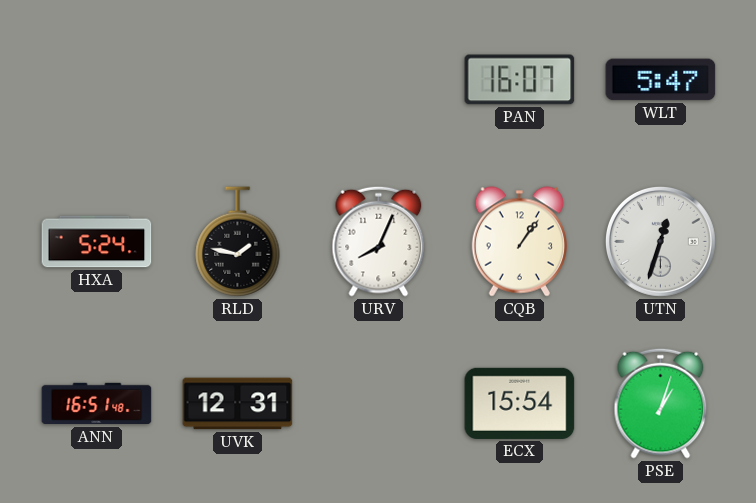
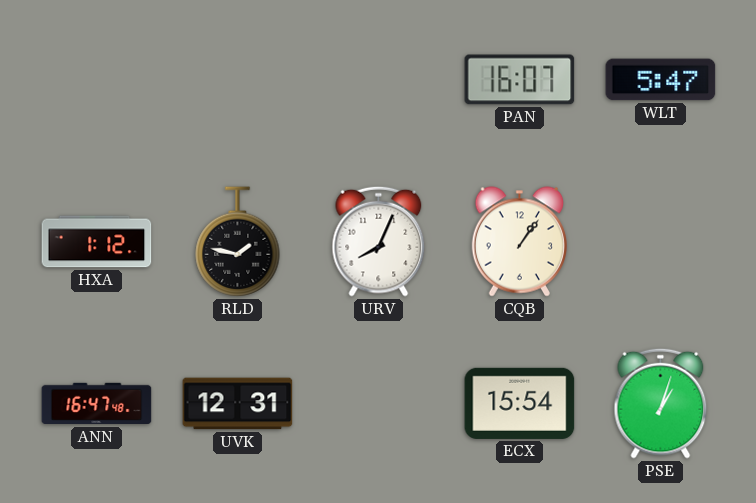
HXA: 5:24 -> 1:12
UTN: 12:33 -> none
ANN: 16:51 -> 16:47
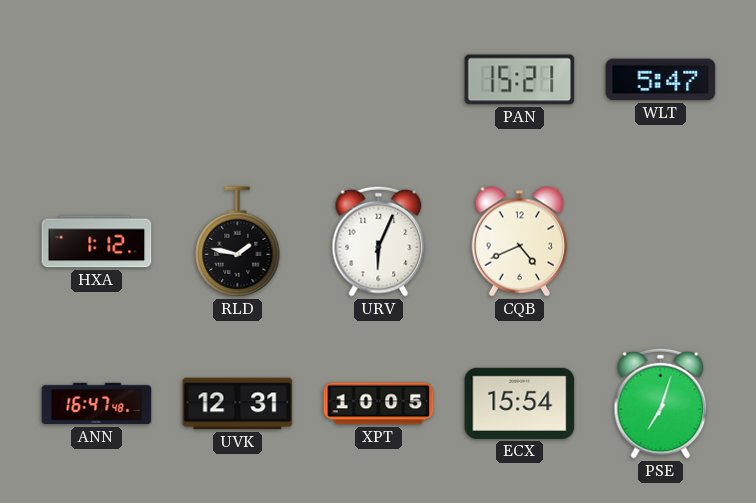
PAN: 16:07 -> 15:21
URV: 8:04 -> 6:04
CQB: 1:06 -> 4:41
XPT: none -> 10:05
PSE: 1:03 -> 7:03
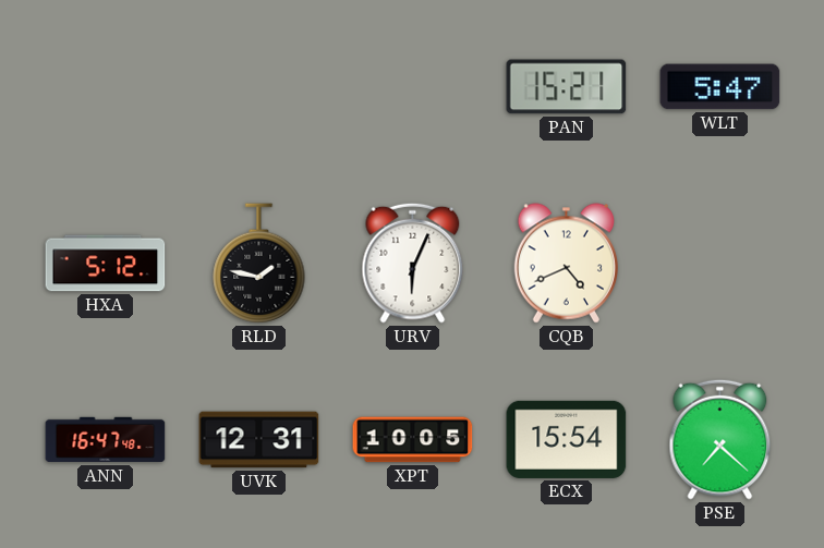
HXA: 1:12 -> 5:12
PSE: 7:03 -> 7:22
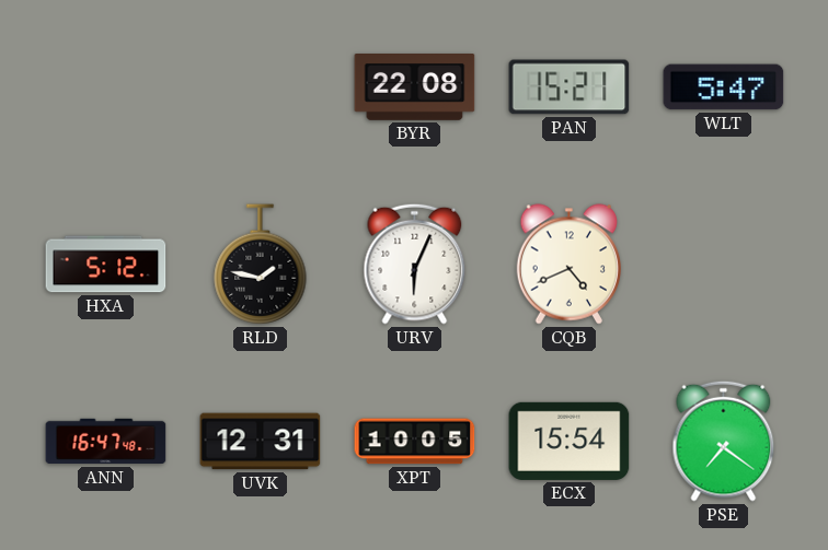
BYR: none -> 22:08
PSE: 7:22 -> 7:21
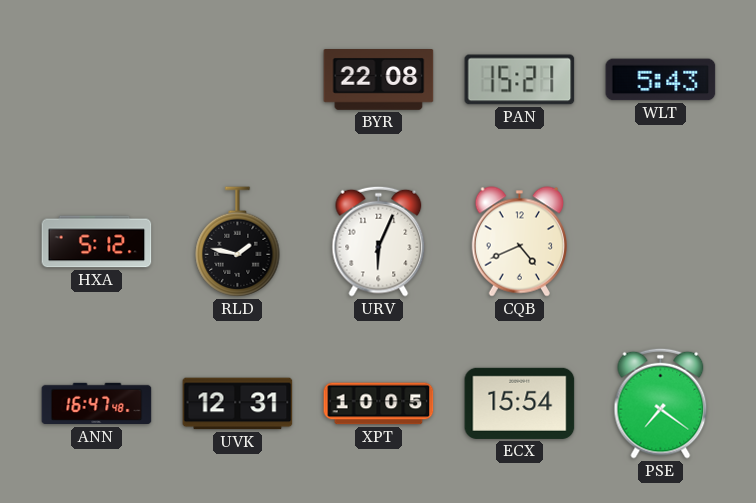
WLT: 5:47 -> 5:43
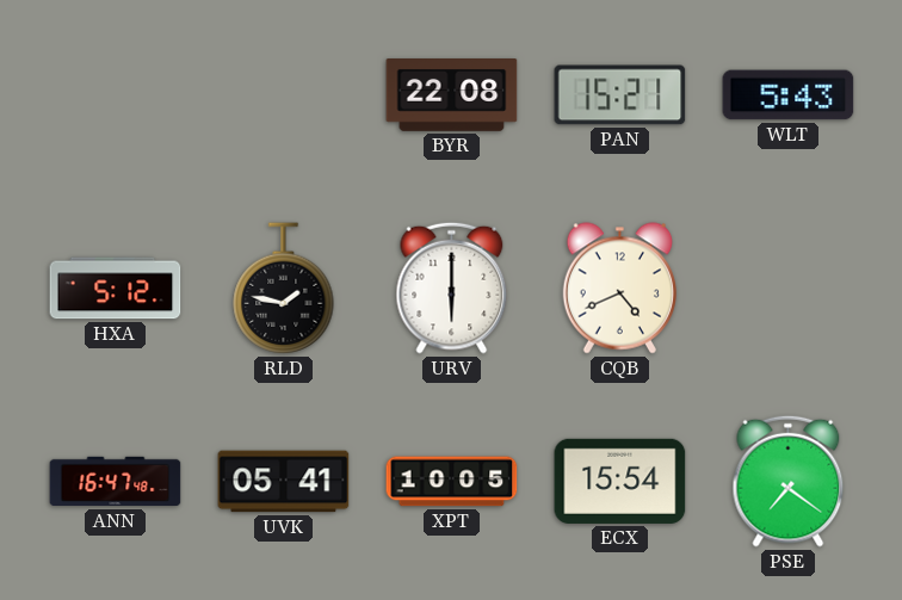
URV: 6:04 -> 6:00
UVK: 12:31 -> 05:41
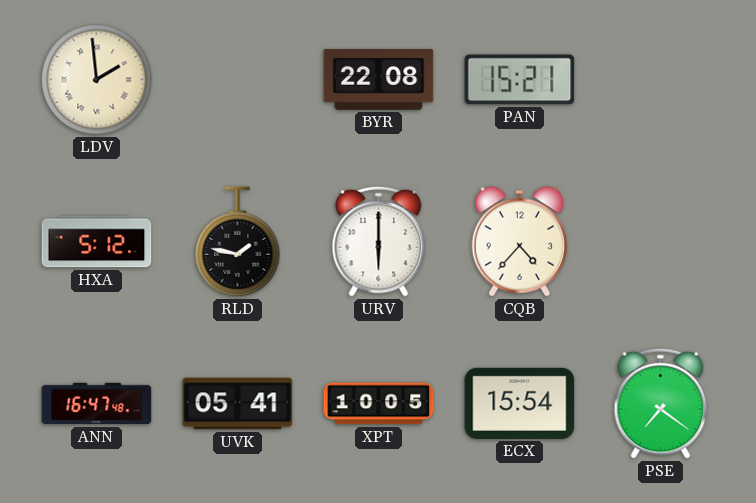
LDV: none -> 1:59
WLT: 5:43 -> none
CQB: 4:41 -> 4:37
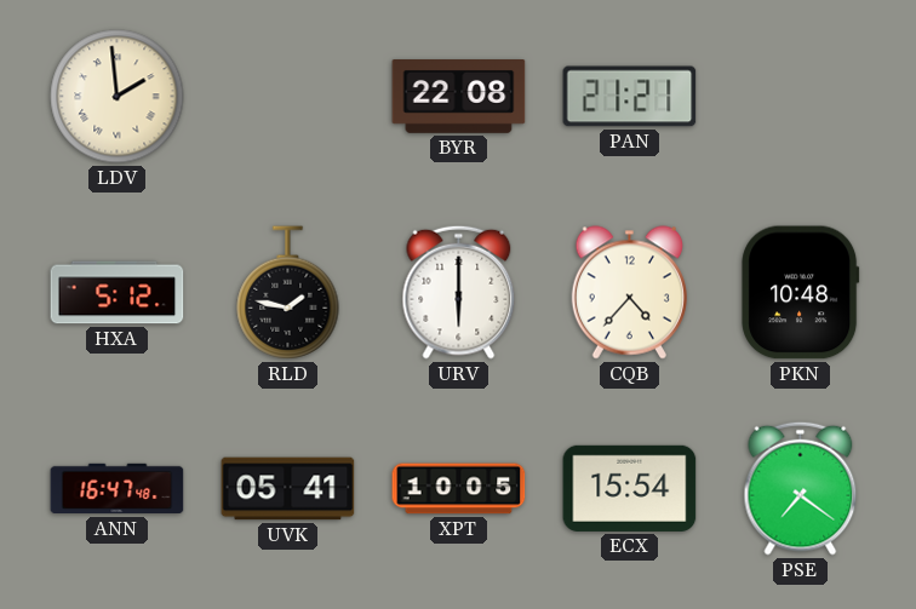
PAN: 15:21 -> 21:21
PKN: none -> 10:48
